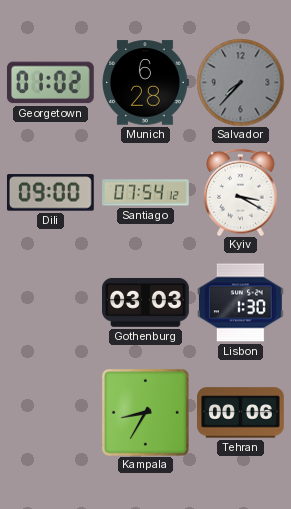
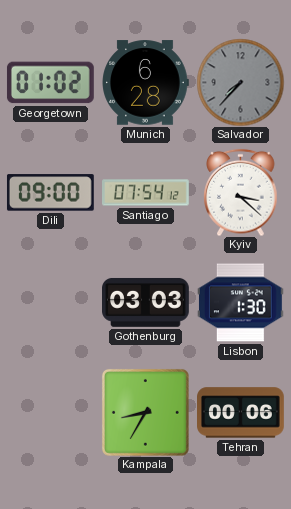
Kyiv: 3:20 -> 3:22
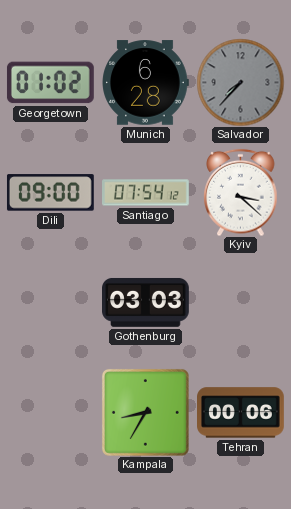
Lisbon: 1:30 -> none
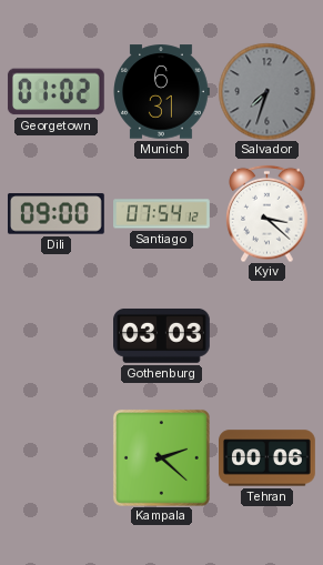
Munich: 6:28 -> 6:31
Salvador: 7:37 -> 7:33
Kampala: 8:35 -> 2:22
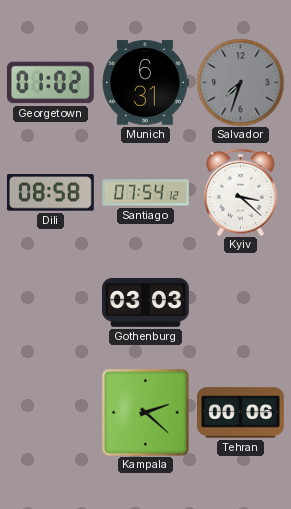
Dili: 09:00 -> 08:58
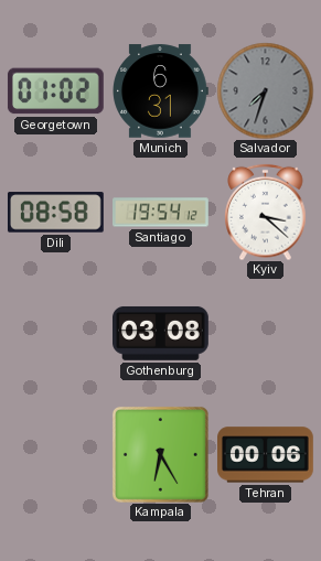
Santiago: 07:54 -> 19:54
Gothenburg: 03:03 -> 03:08
Kampala: 2:22 -> 6:25
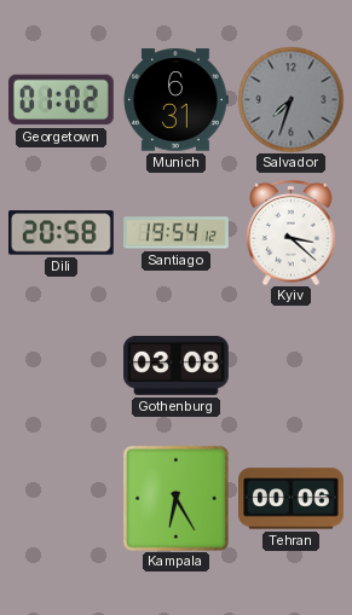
Dili: 08:58 -> 20:58
